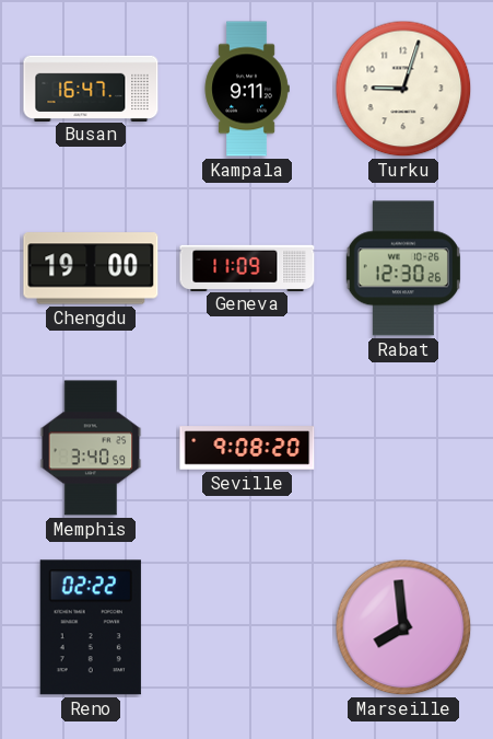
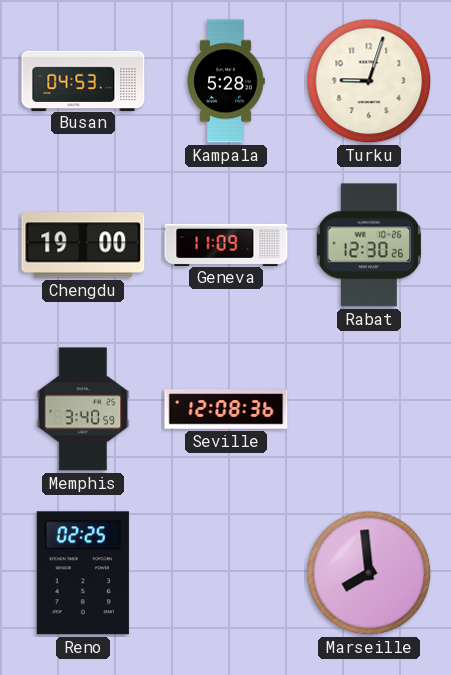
Busan: 16:47 -> 04:53
Kampala: 9:11 -> 5:28
Seville: 9:08 -> 12:08
Reno: 02:22 -> 02:25
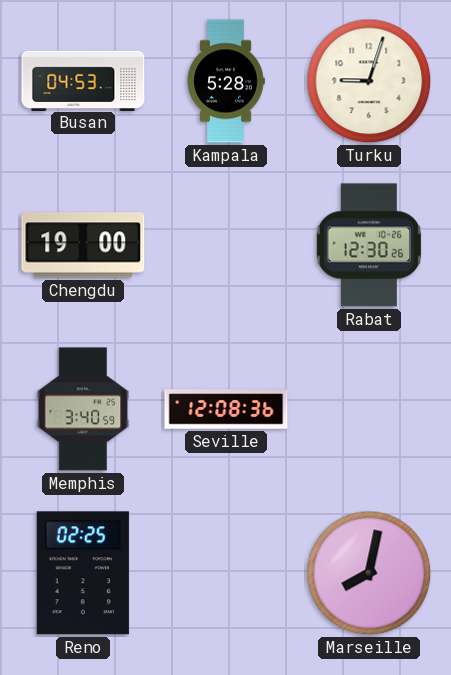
Geneva: 11:09 -> none
Marseille: 7:59 -> 8:02
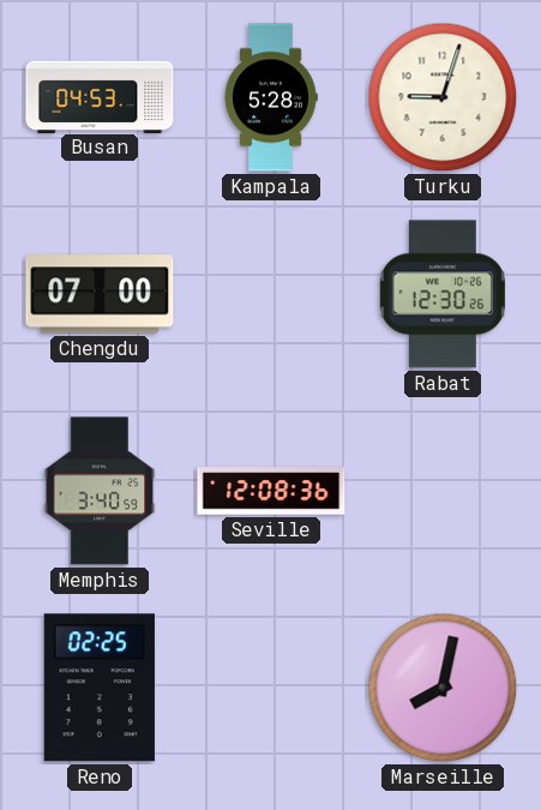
Chengdu: 19:00 -> 07:00
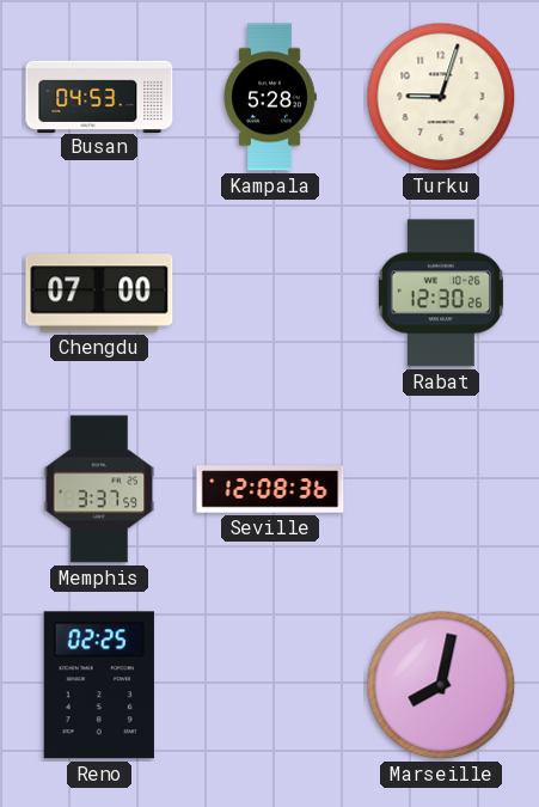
Memphis: 3:40 -> 3:37
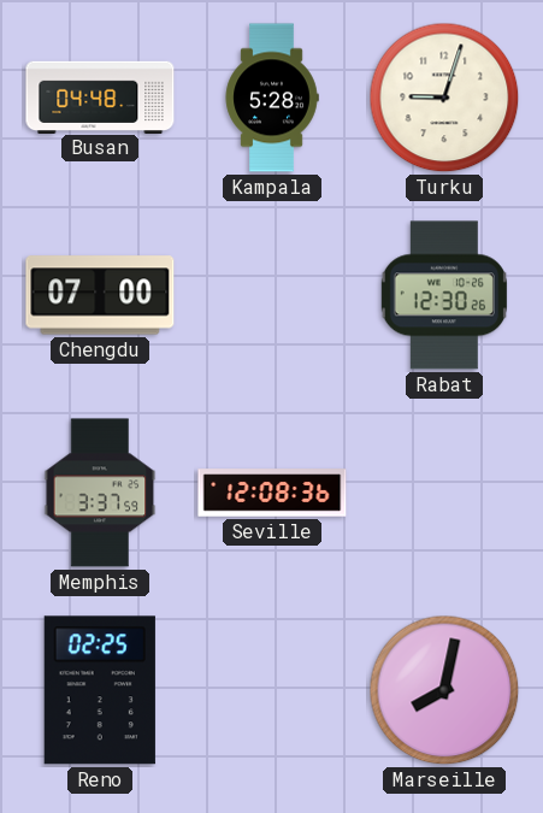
Busan: 04:53 -> 04:48
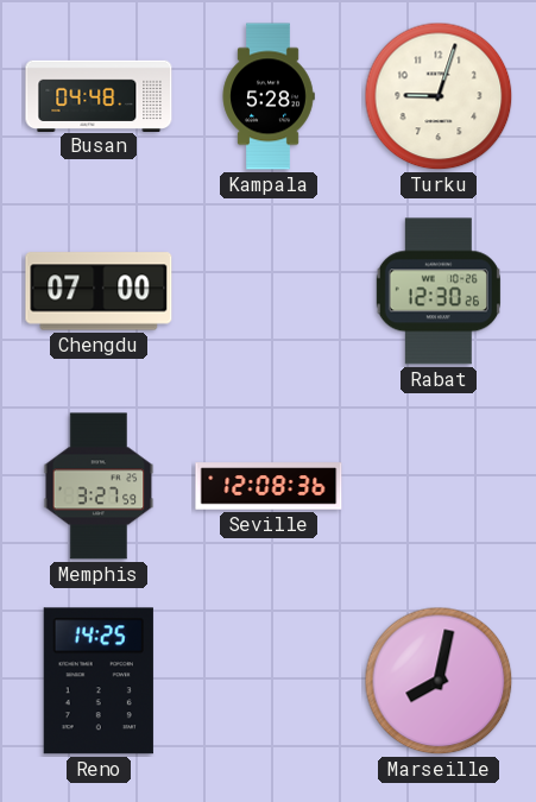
Memphis: 3:37 -> 3:27
Reno: 02:25 -> 14:25
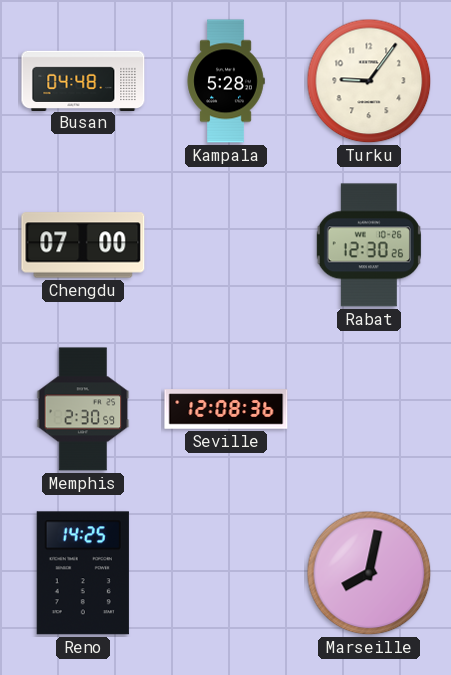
Turku: 9:03 -> 9:06
Memphis: 3:27 -> 2:30
